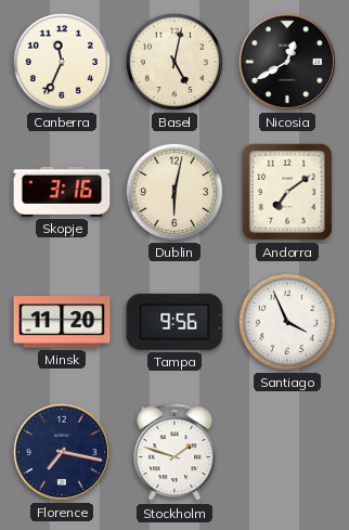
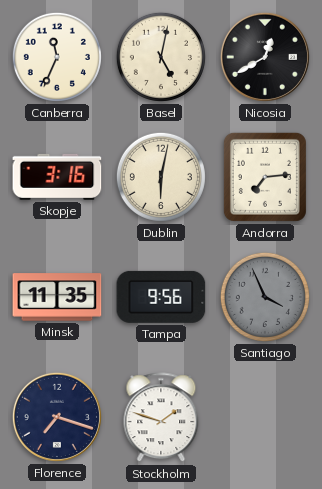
Andorra: 7:09 -> 7:14
Minsk: 11:20 -> 11:35
Santiago dial: white -> grey
Florence: 7:17 -> 7:18
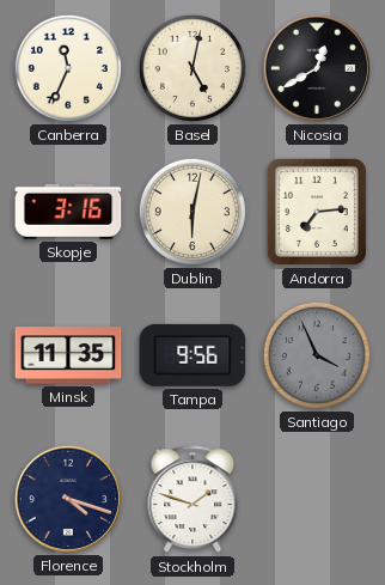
Florence: 7:18 -> 4:18
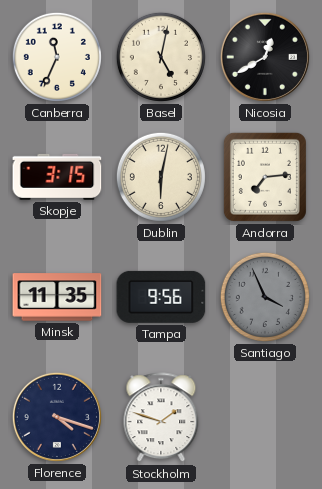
Skopje: 3:16 -> 3:15
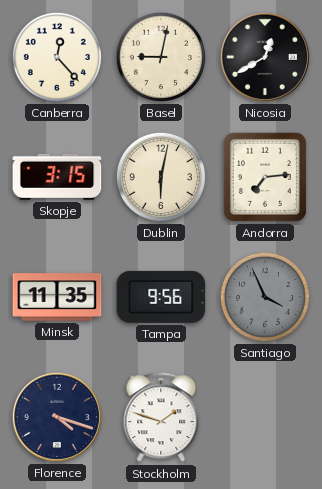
Canberra: 11:34 -> 12:23
Basel: 5:02 -> 9:02
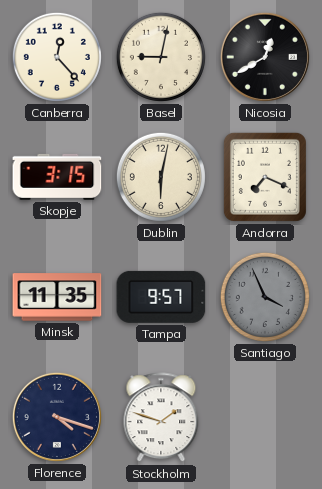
Andorra: 7:14 -> 7:19
Tampa: 9:56 -> 9:57
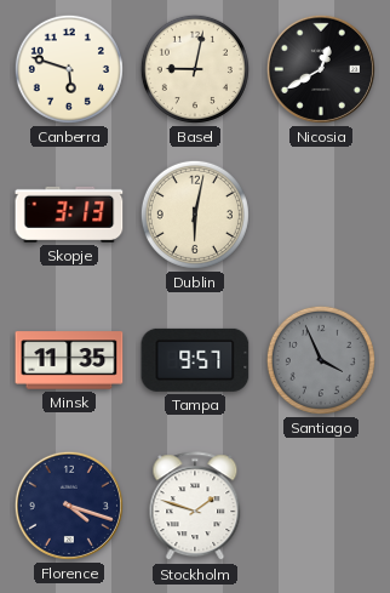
Canberra: 12:23 -> 5:48
Skopje: 3:15 -> 3:13
Andorra: 7:19 -> none
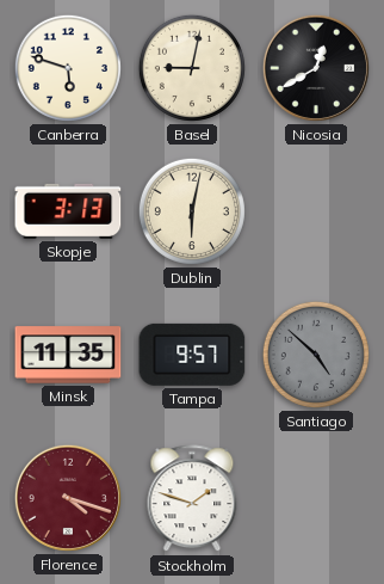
Santiago: 3:56 -> 4:52
Florence dial: navy -> burgundy
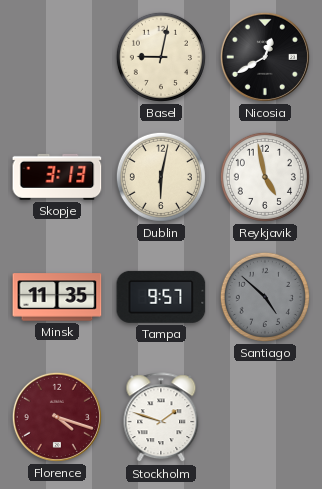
Canberra: 5:48 -> none
Reykjavik: none -> 4:58
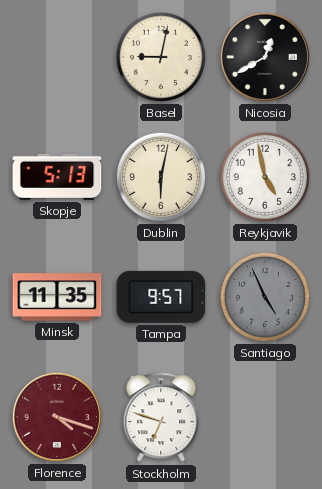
Skopje: 3:13 -> 5:13
Santiago: 4:52 -> 4:56
Stockholm: 1:48 -> 6:48
